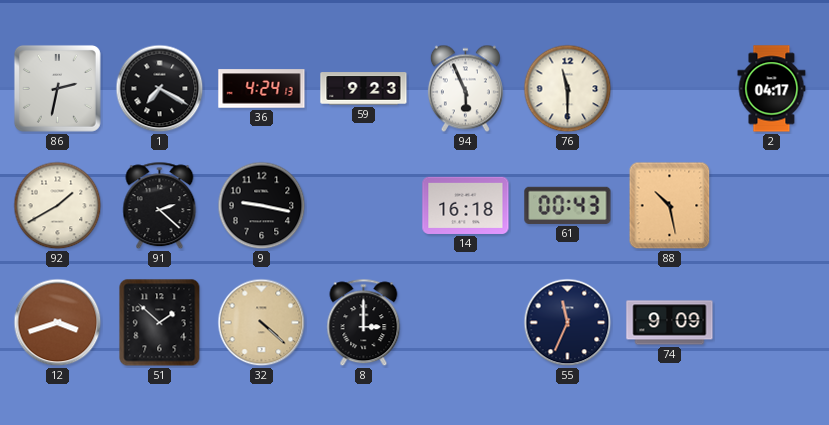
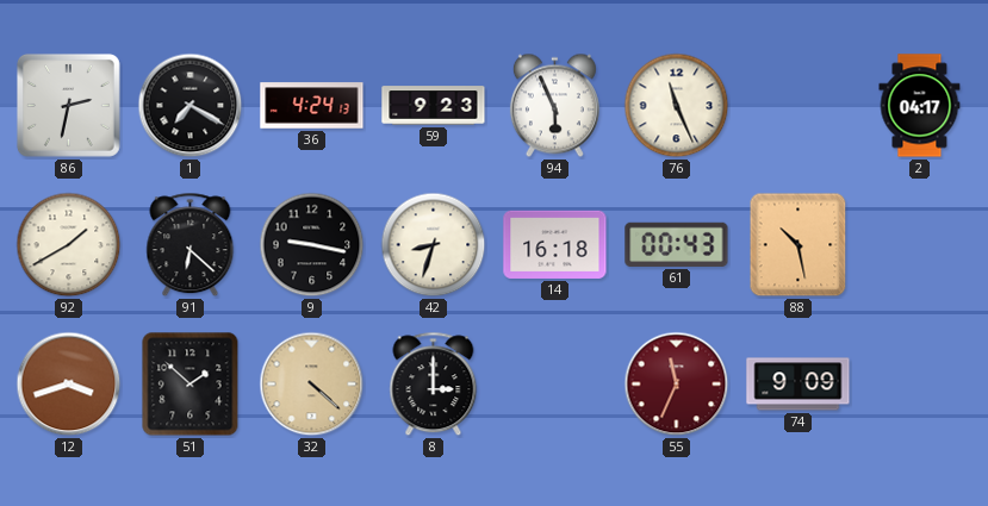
76: 11:30 -> 11:26
91: 2:22 -> 6:22
42: none -> 8:33
55 dial: navy -> burgundy
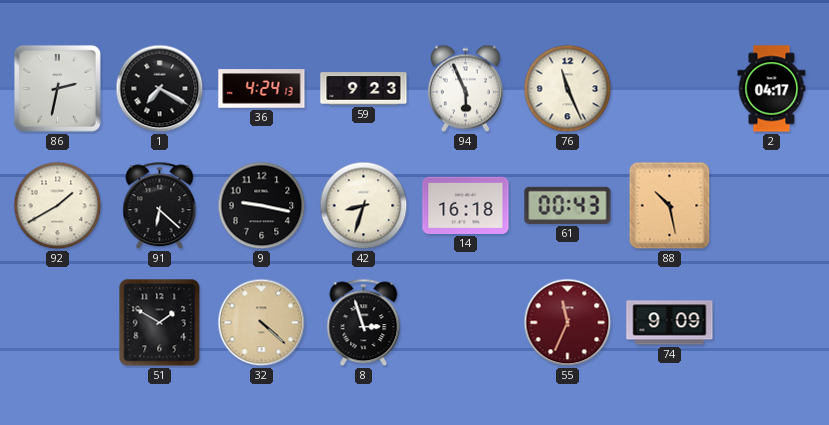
12: 3:42 -> none
51: 1:52 -> 1:50
8: 3:00 -> 2:57
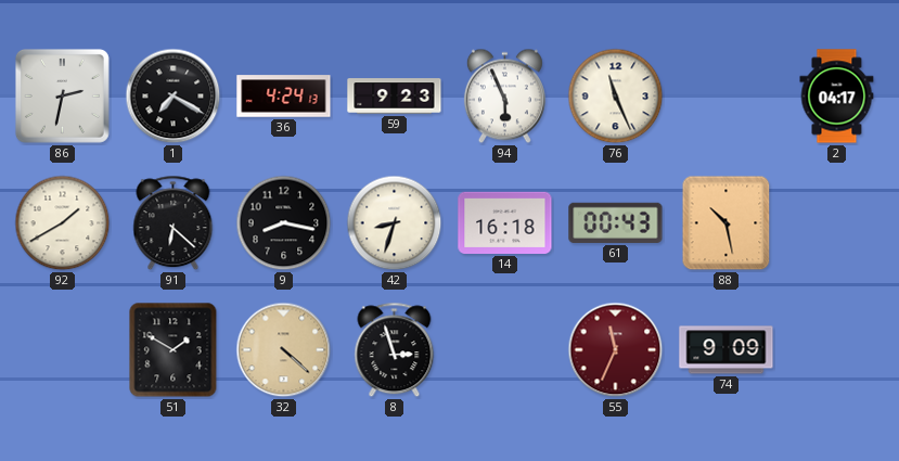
9: 9:17 -> 8:17
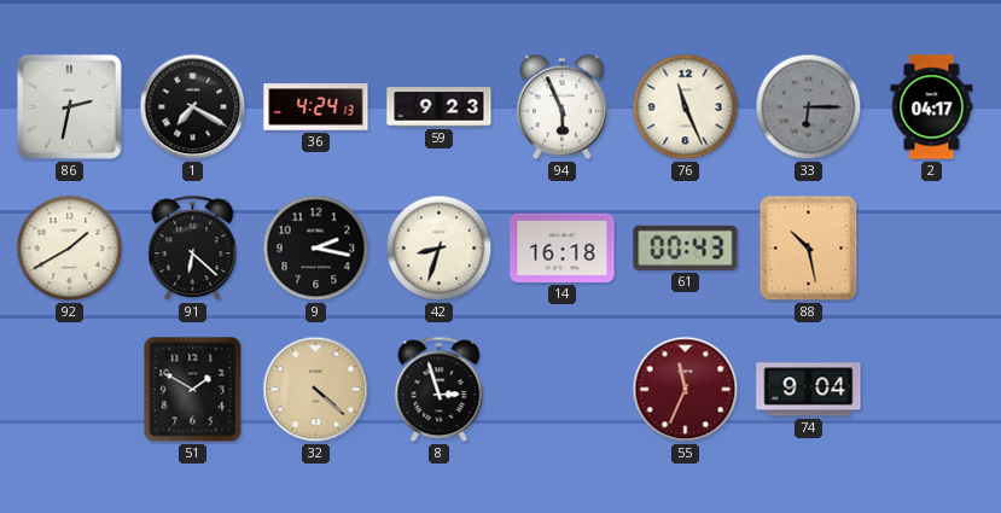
33: none -> 6:15
9: 8:17 -> 2:17
74: 9:09 -> 9:04
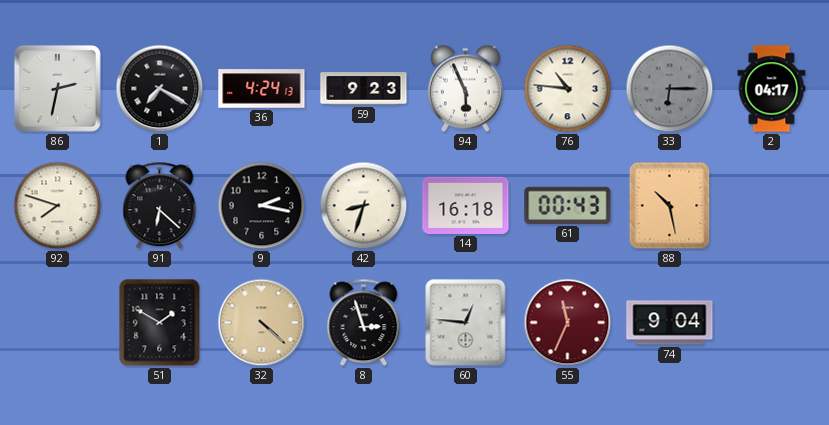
76: 11:26 -> 10:46
92: 1:40 -> 7:48
60: none -> 12:46
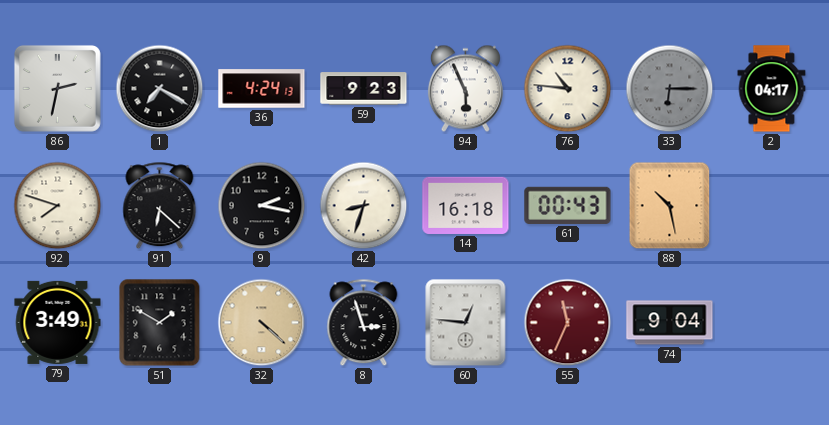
79: none -> 3:49
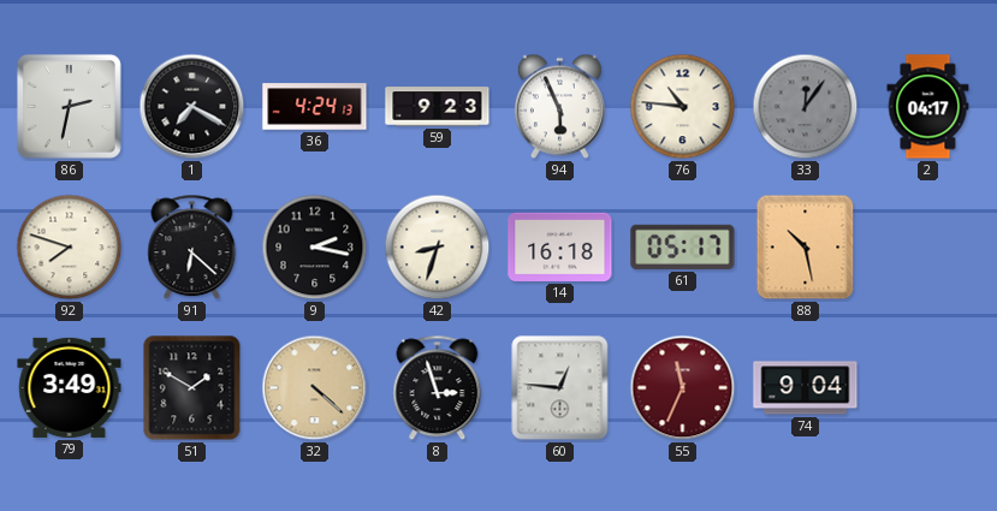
33: 6:15 -> 12:06
61: 00:43 -> 05:17
